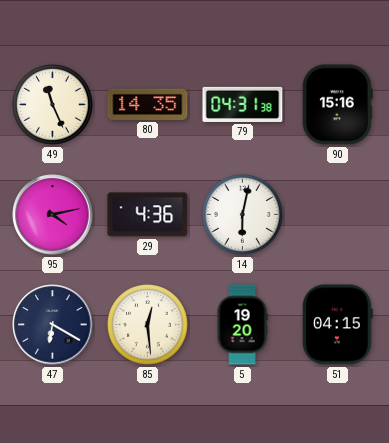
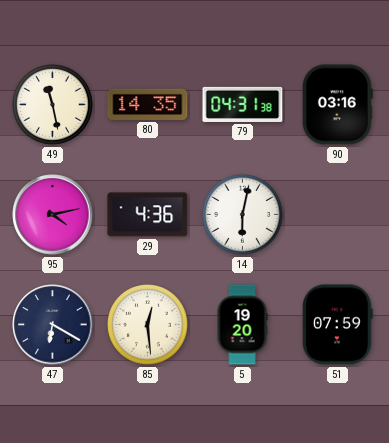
49: 11:26 -> 11:28
90: 15:16 -> 03:16
51: 04:15 -> 07:59
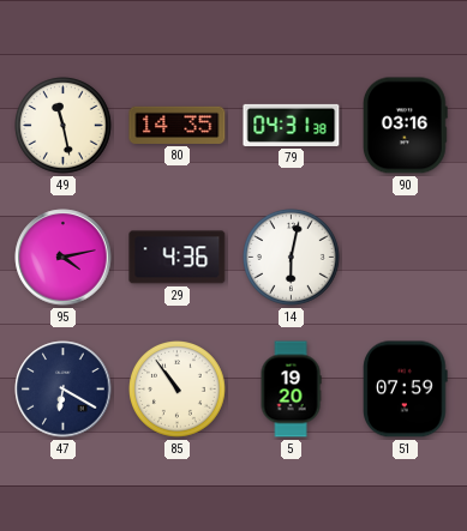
85: 12:29 -> 10:54
